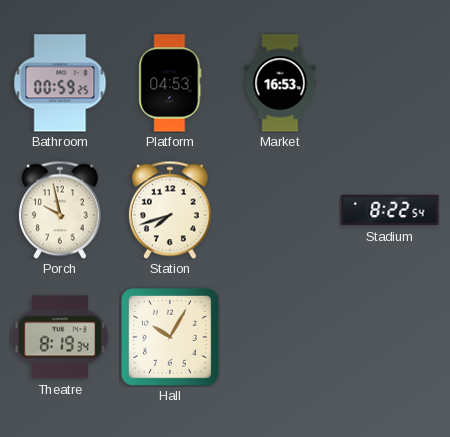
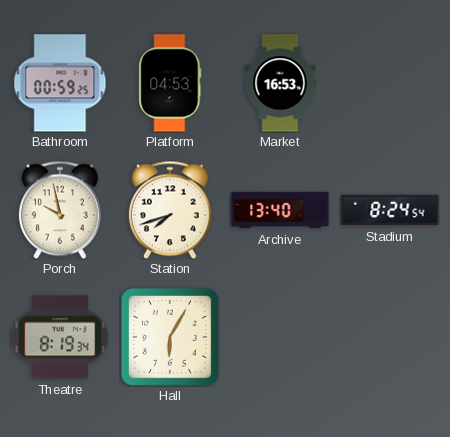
Archive: none -> 13:40
Stadium: 8:22 -> 8:24
Hall: 10:05 -> 6:05
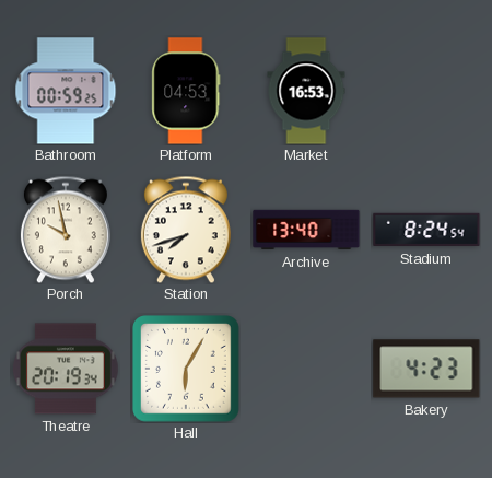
Theatre: 8:19 -> 20:19
Bakery: none -> 4:23
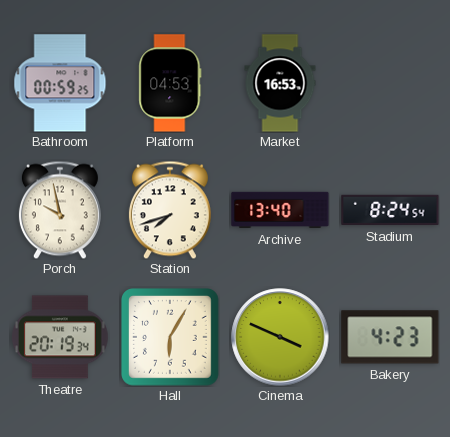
Cinema: none -> 3:49
